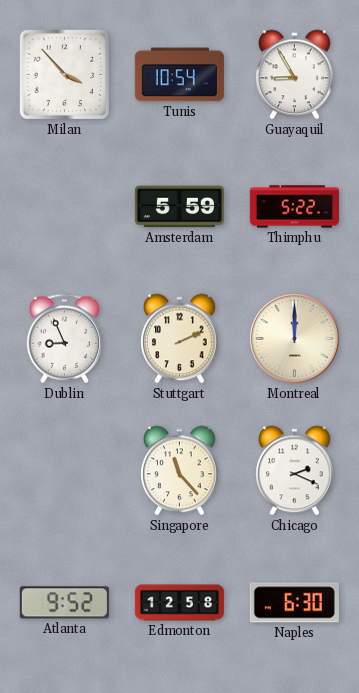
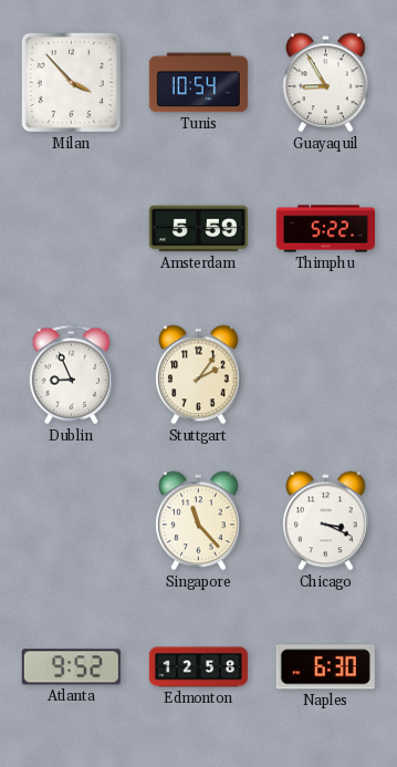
Stuttgart: 2:11 -> 2:06
Montreal: 12:00 -> none
Chicago: 2:19 -> 3:19
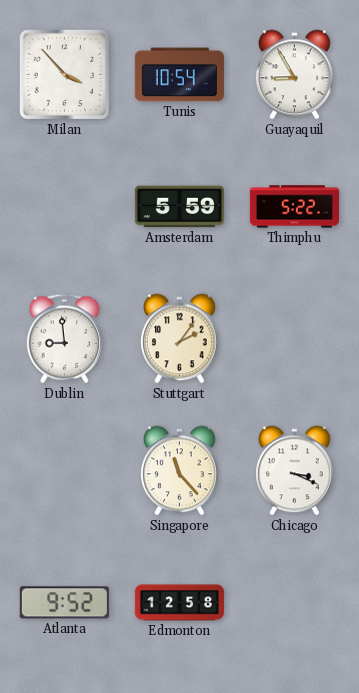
Dublin: 8:56 -> 8:59
Naples: 6:30 -> none
